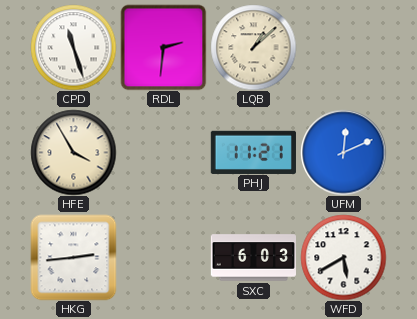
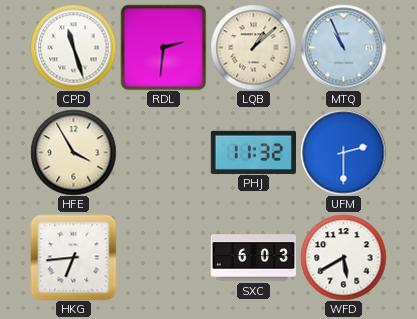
MTQ: none -> 10:56
PHJ: 11:21 -> 11:32
UFM: 12:11 -> 2:30
HKG: 2:44 -> 6:44
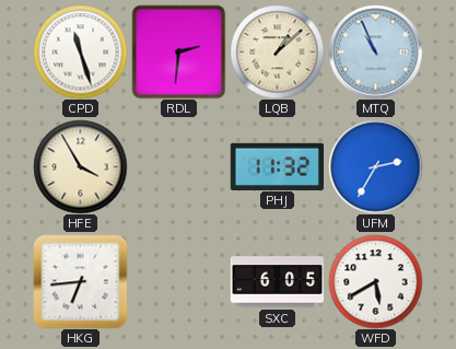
UFM: 2:30 -> 2:35
SXC: 6:03 -> 6:05
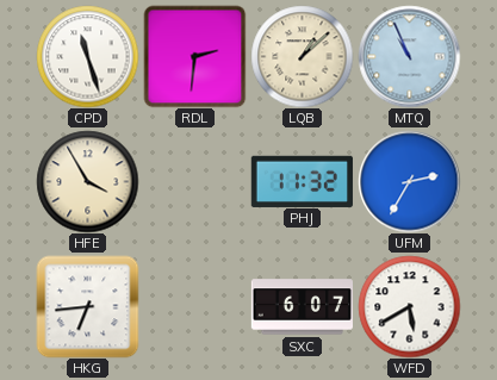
SXC: 6:05 -> 6:07
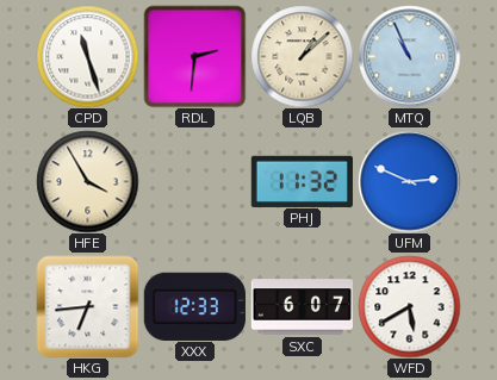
UFM: 2:35 -> 2:49
XXX: none -> 12:33
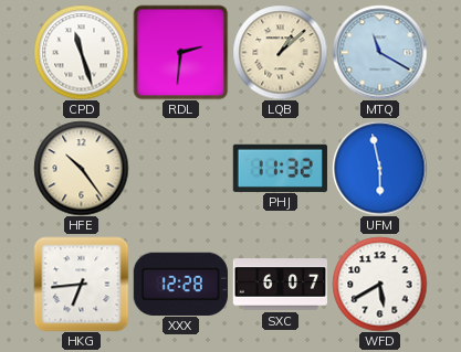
MTQ: 10:56 -> 11:20
HFE: 3:55 -> 10:24
UFM: 2:49 -> 5:58
XXX: 12:33 -> 12:28
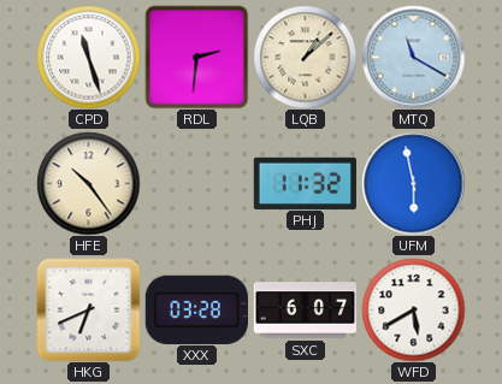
HKG: 6:44 -> 6:41
XXX: 12:28 -> 03:28
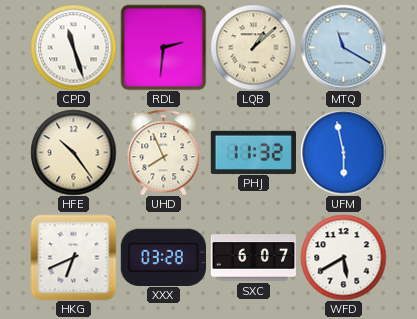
UHD: none -> 7:56
